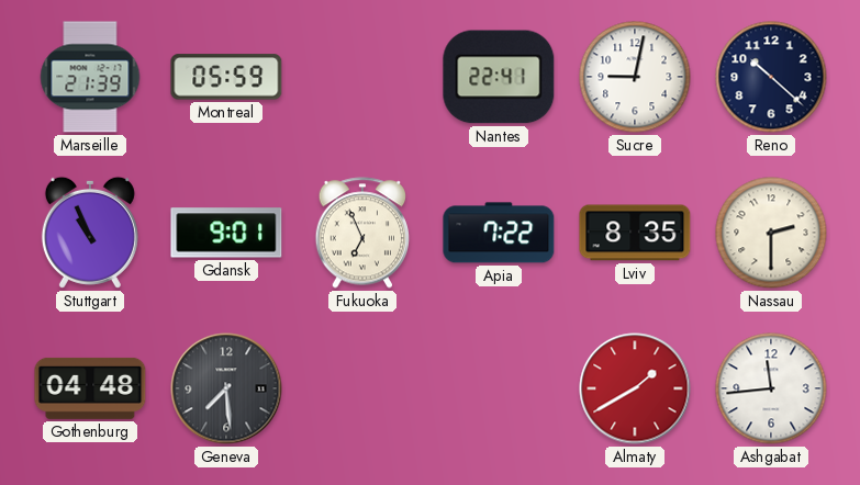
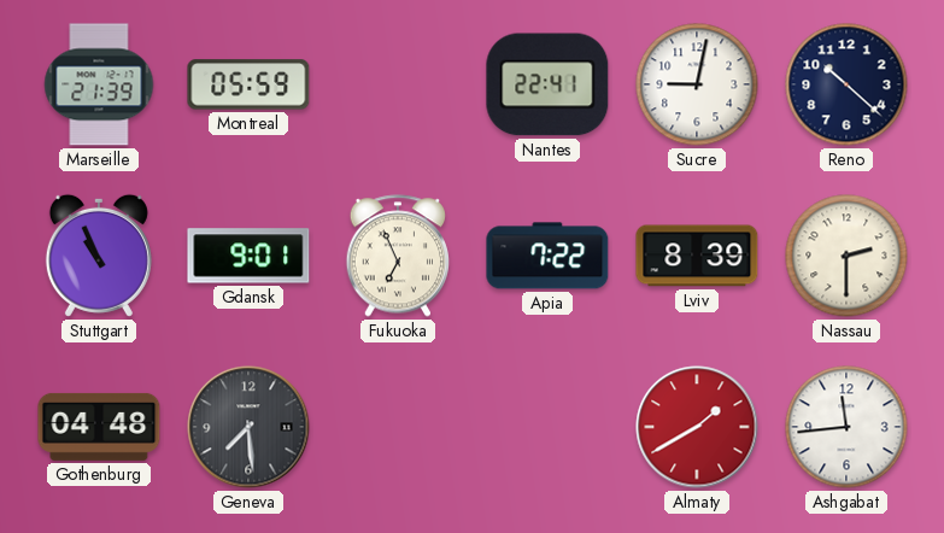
Lviv: 8:35 -> 8:39
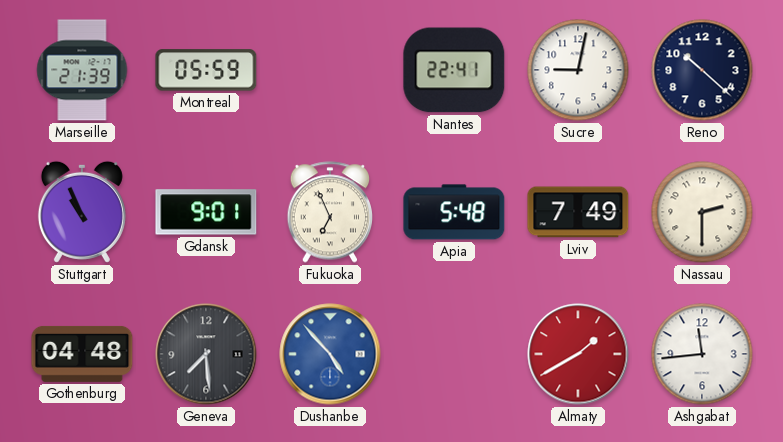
Apia: 7:22 -> 5:48
Lviv: 8:39 -> 7:49
Dushanbe: none -> 4:53
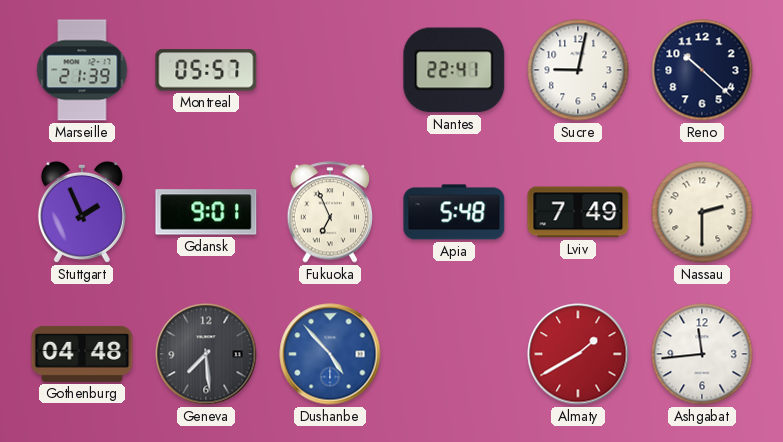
Montreal: 05:59 -> 05:57
Stuttgart: 10:56 -> 1:56
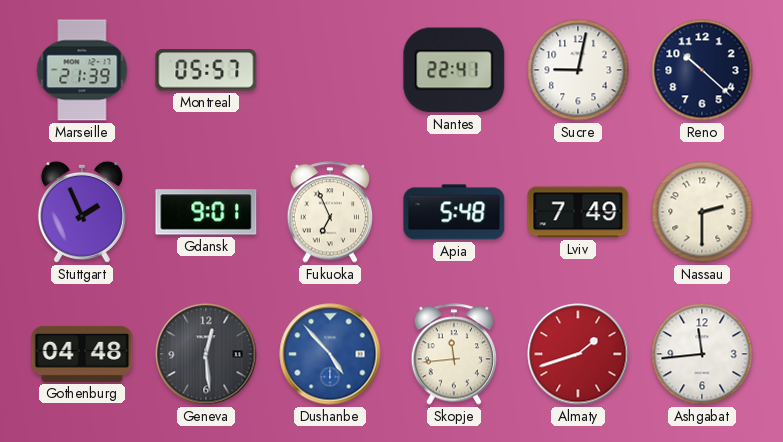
Geneva: 7:29 -> 12:29
Skopje: none -> 11:44
Almaty: 1:40 -> 1:42
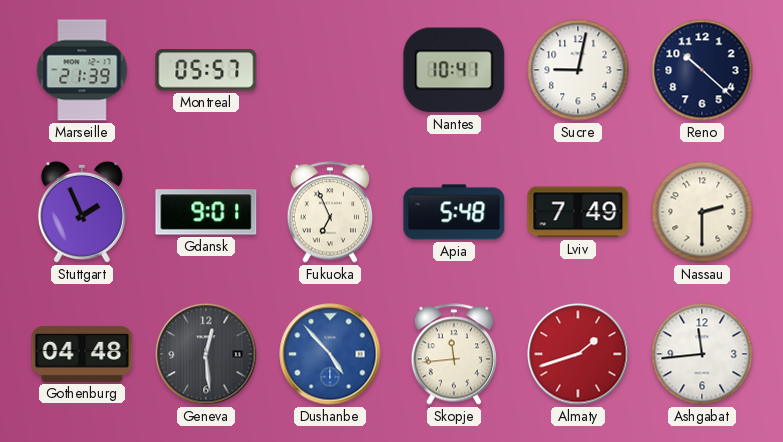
Nantes: 22:41 -> 10:41
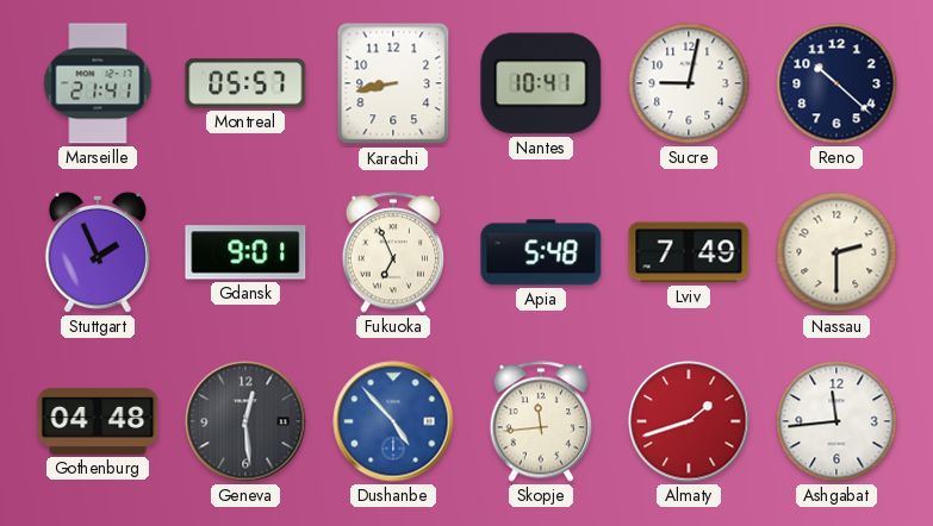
Marseille: 21:39 -> 21:41
Karachi: none -> 8:43
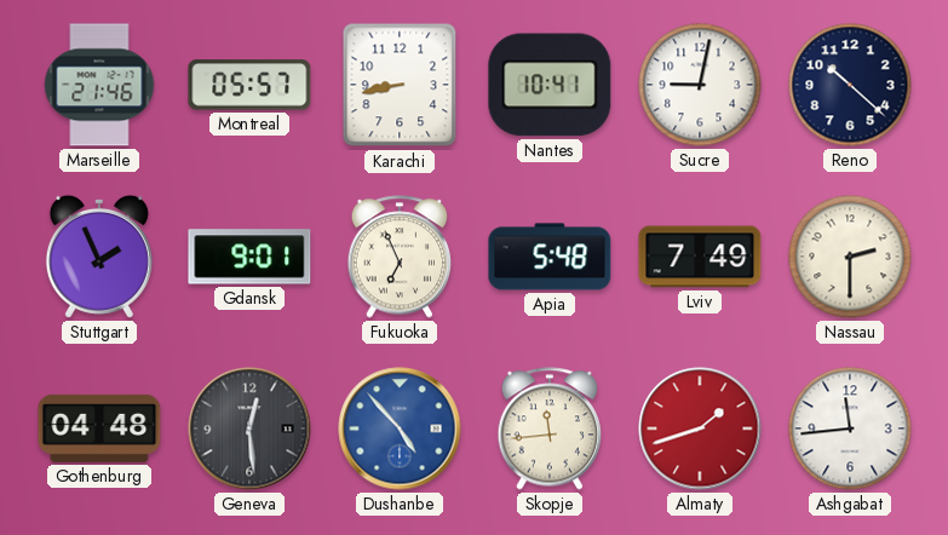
Marseille: 21:41 -> 21:46
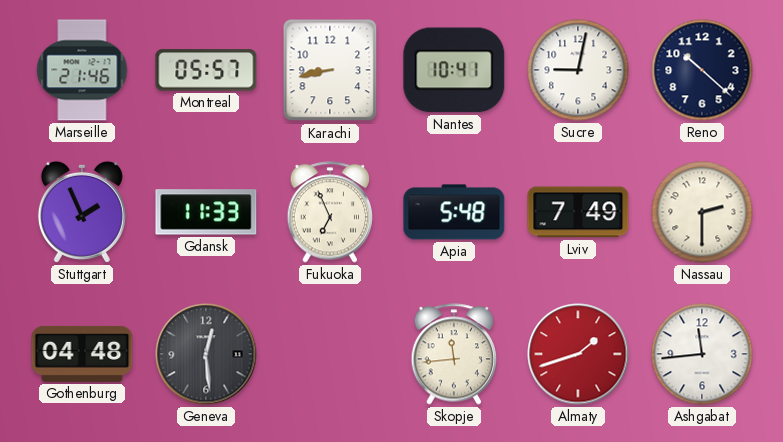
Gdansk: 9:01 -> 11:33
Dushanbe: 4:53 -> none
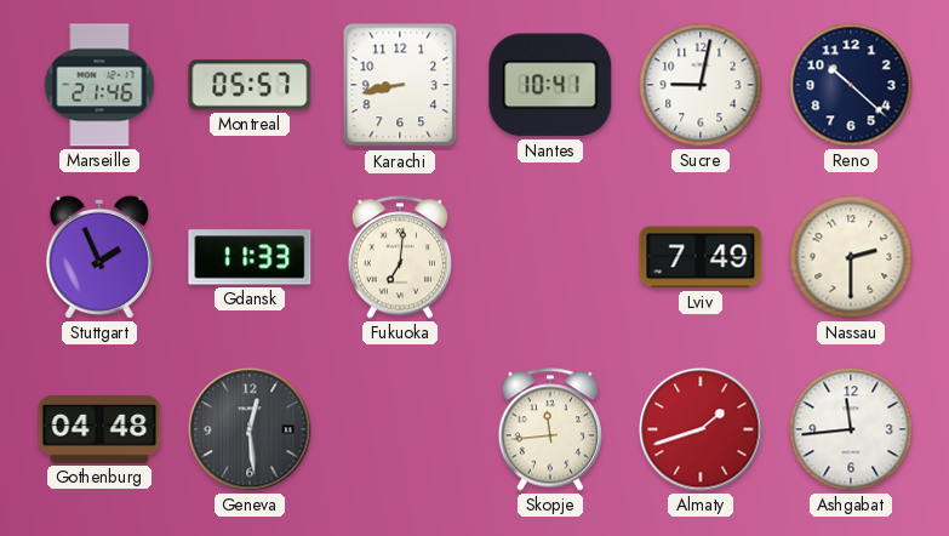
Fukuoka: 6:56 -> 7:01
Apia: 5:48 -> none
